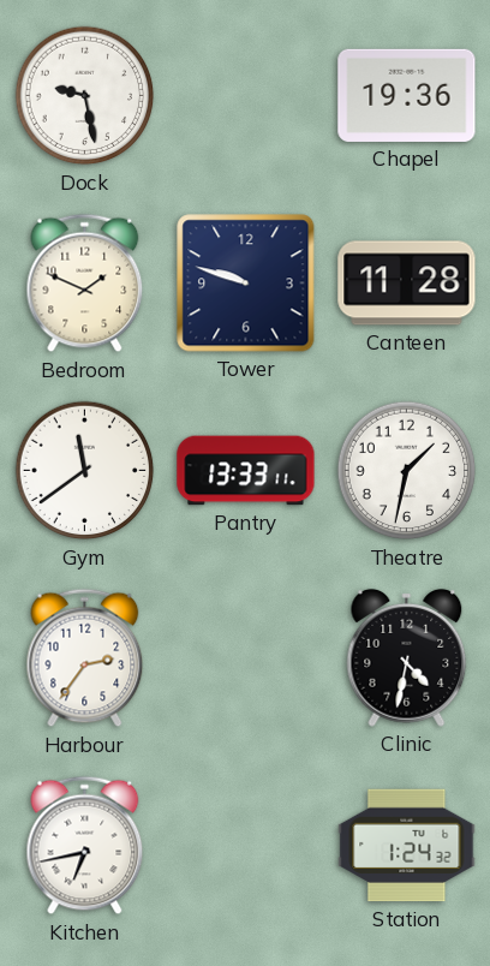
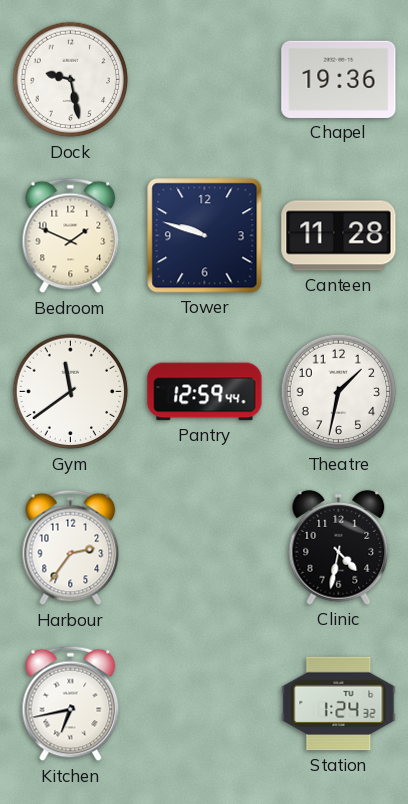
Pantry: 13:33 -> 12:59
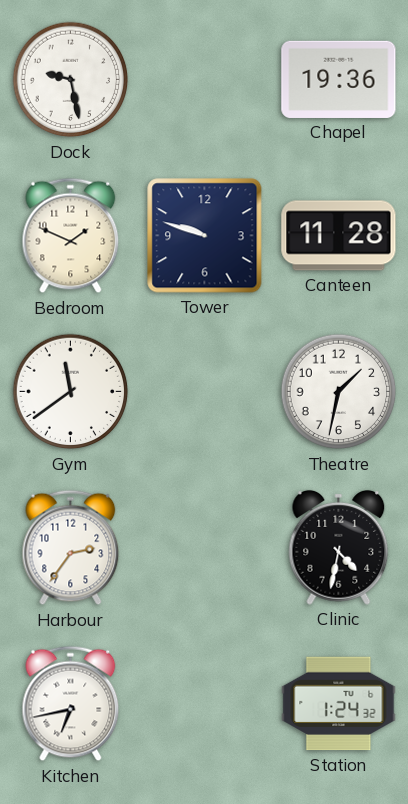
Pantry: 12:59 -> none
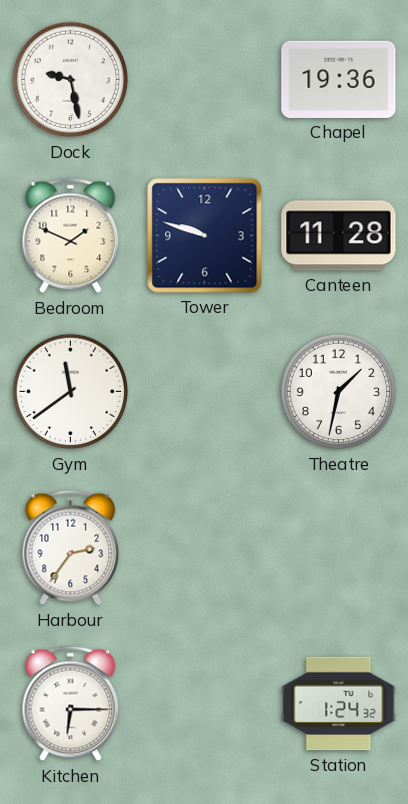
Clinic: 4:32 -> none
Kitchen: 6:43 -> 6:15
